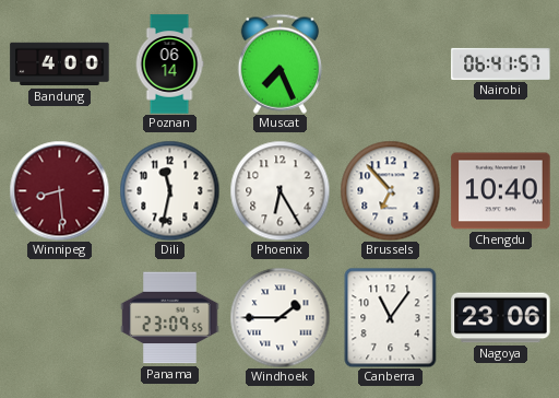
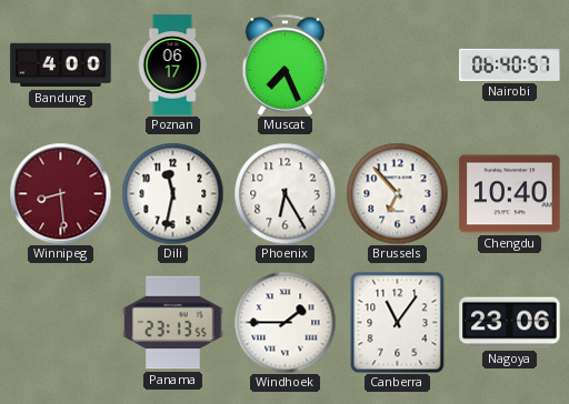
Poznan: 06:14 -> 06:17
Nairobi: 06:41 -> 06:40
Panama: 23:09 -> 23:13
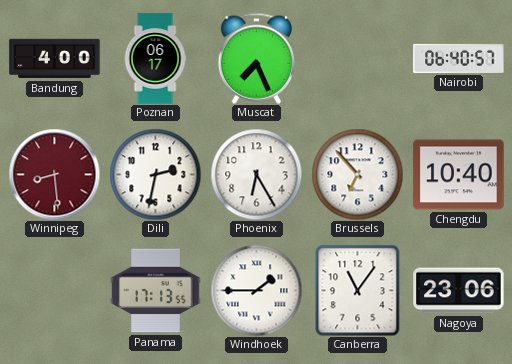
Dili: 11:32 -> 2:32
Panama: 23:13 -> 17:13
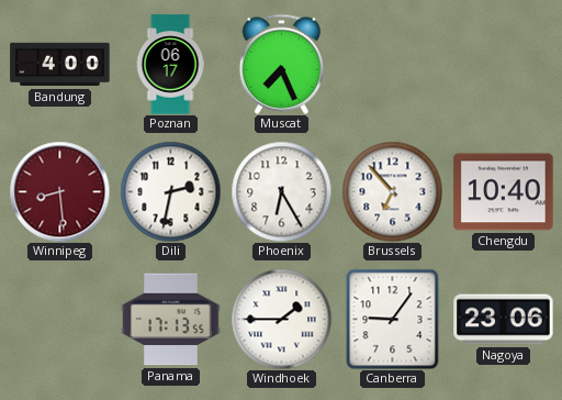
Nairobi: 06:40 -> none
Canberra: 11:06 -> 9:06
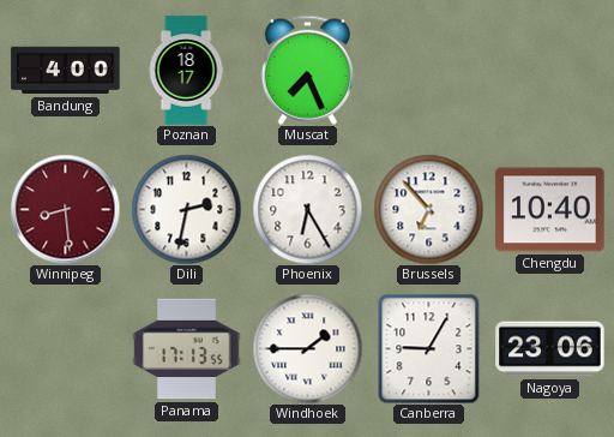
Poznan: 06:17 -> 18:17
Canberra: 9:06 -> 9:05
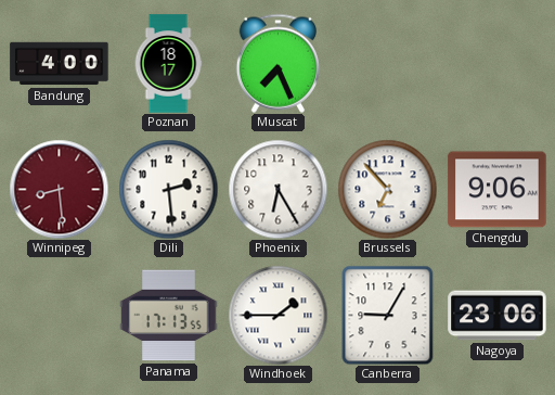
Dili: 2:32 -> 2:29
Chengdu: 10:40 -> 9:06
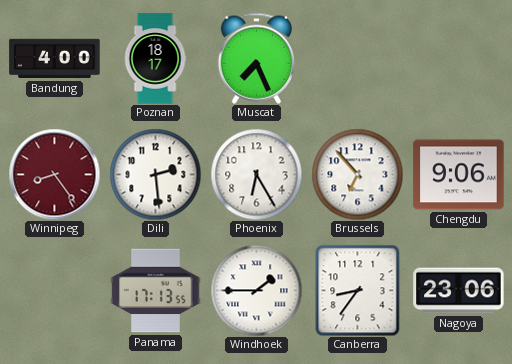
Winnipeg: 8:29 -> 8:24
Canberra: 9:05 -> 8:36
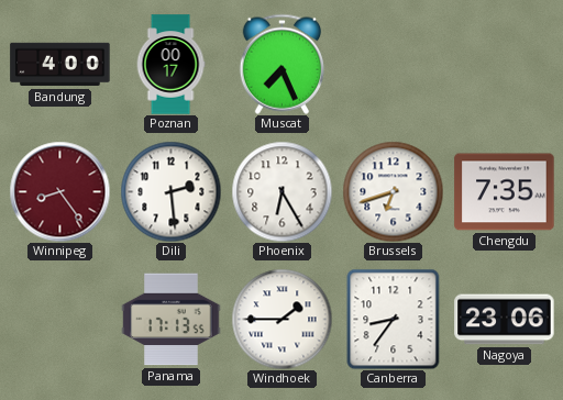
Poznan: 18:17 -> 00:17
Brussels: 6:53 -> 6:42
Chengdu: 9:06 -> 7:35
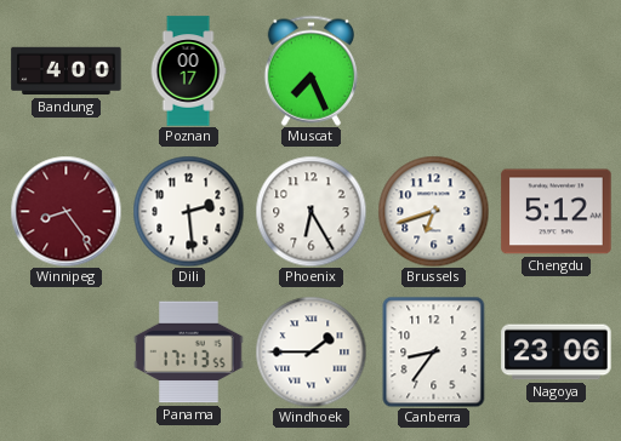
Chengdu: 7:35 -> 5:12
